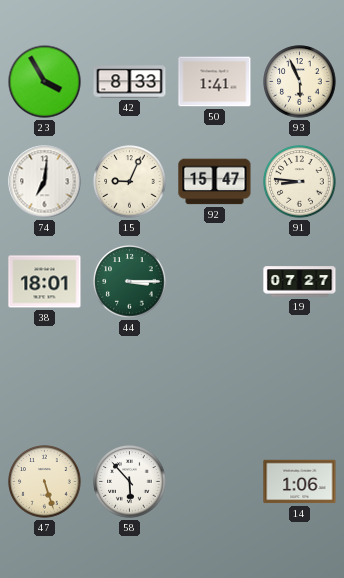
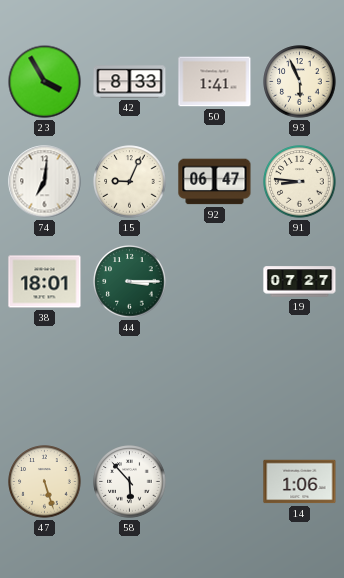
92: 15:47 -> 06:47
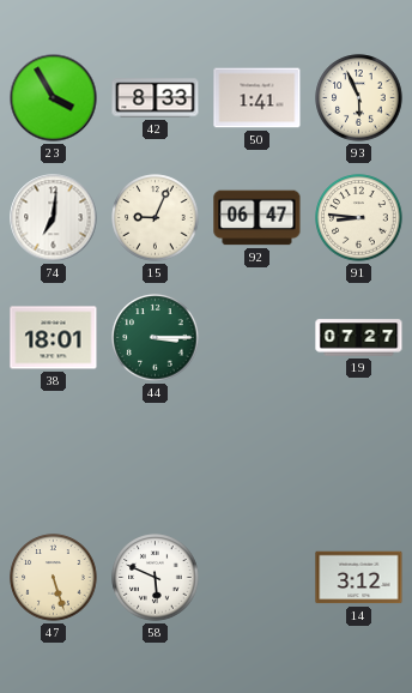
58: 5:53 -> 5:49
14: 1:06 -> 3:12
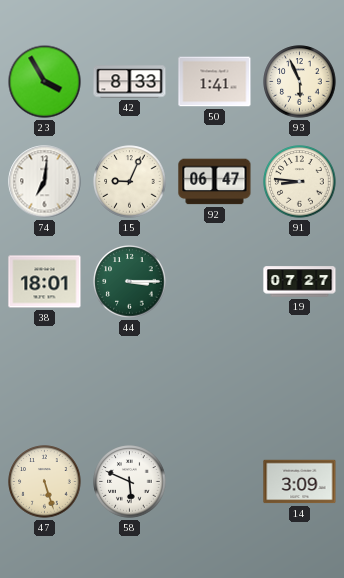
14: 3:12 -> 3:09
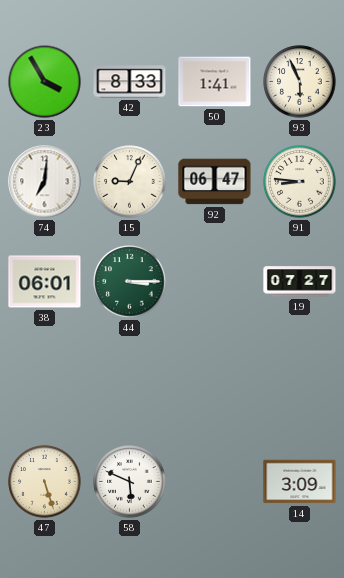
38: 18:01 -> 06:01
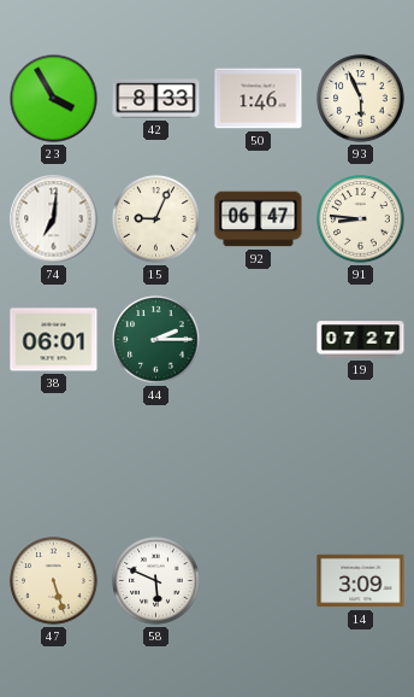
50: 1:41 -> 1:46
44: 3:15 -> 2:15
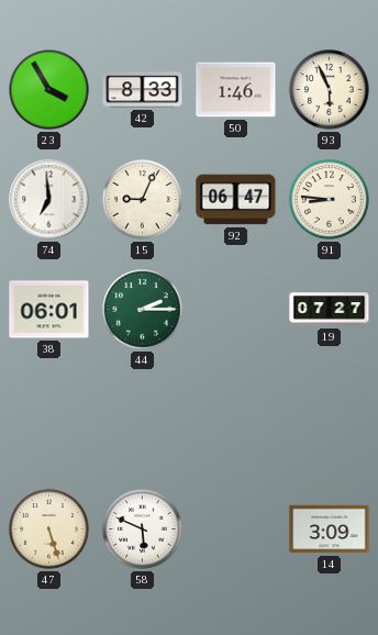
74: 7:01 -> 6:59
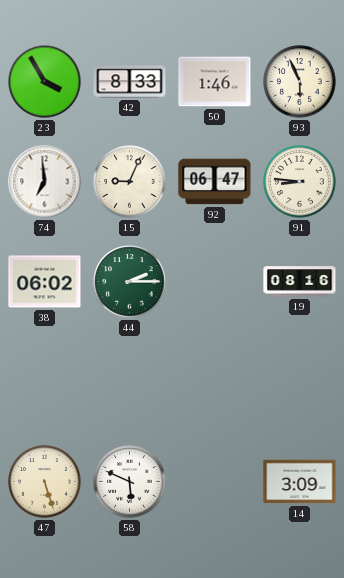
38: 06:01 -> 06:02
19: 07:27 -> 08:16
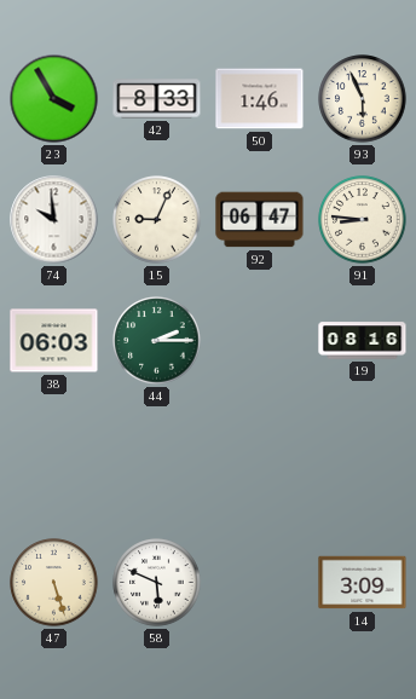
74: 6:59 -> 9:59
38: 06:02 -> 06:03
